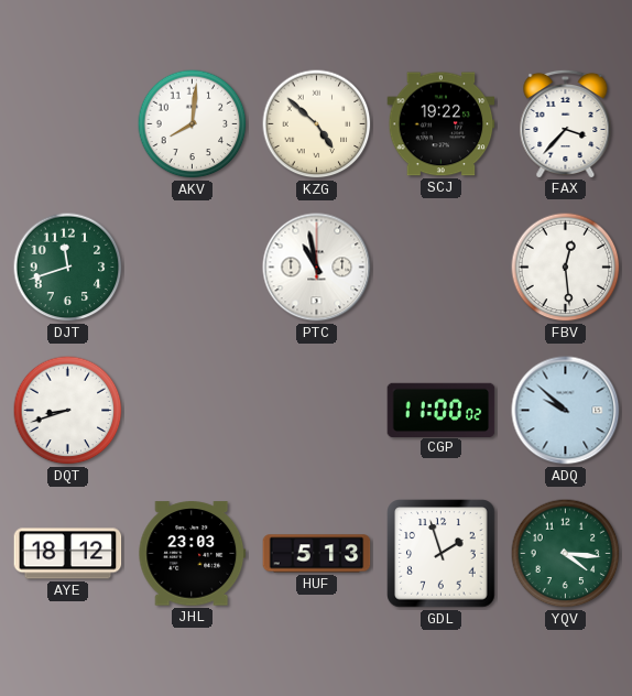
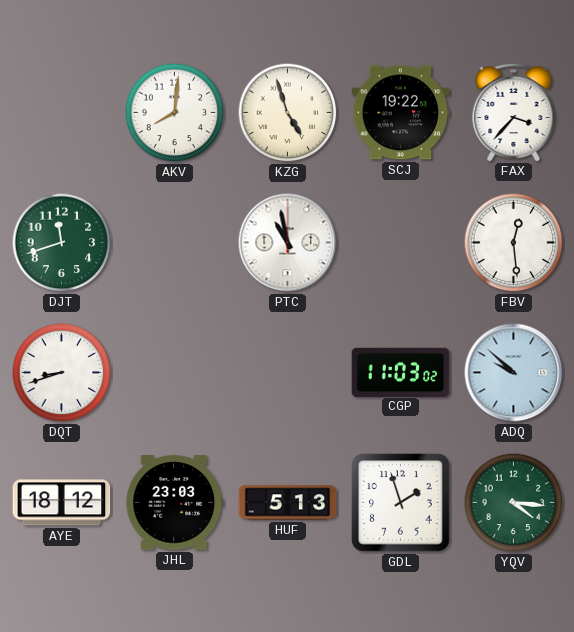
KZG: 4:52 -> 4:57
CGP: 11:00 -> 11:03
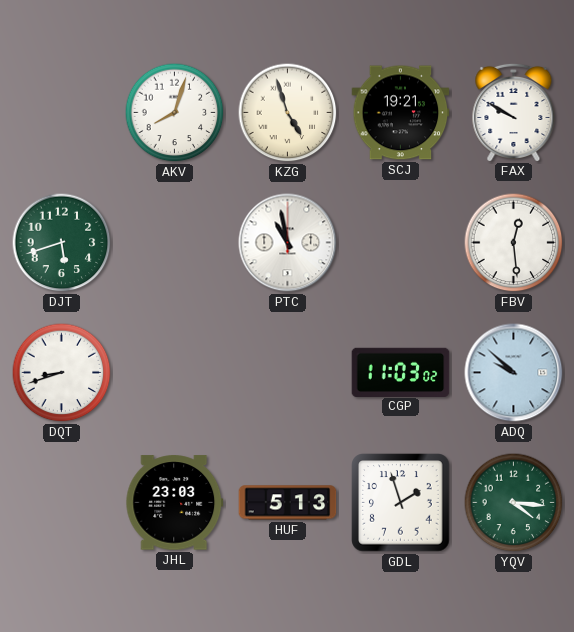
AKV: 8:01 -> 8:03
SCJ: 19:22 -> 19:21
FAX: 3:37 -> 9:50
DJT: 11:42 -> 5:42
AYE: 18:12 -> none
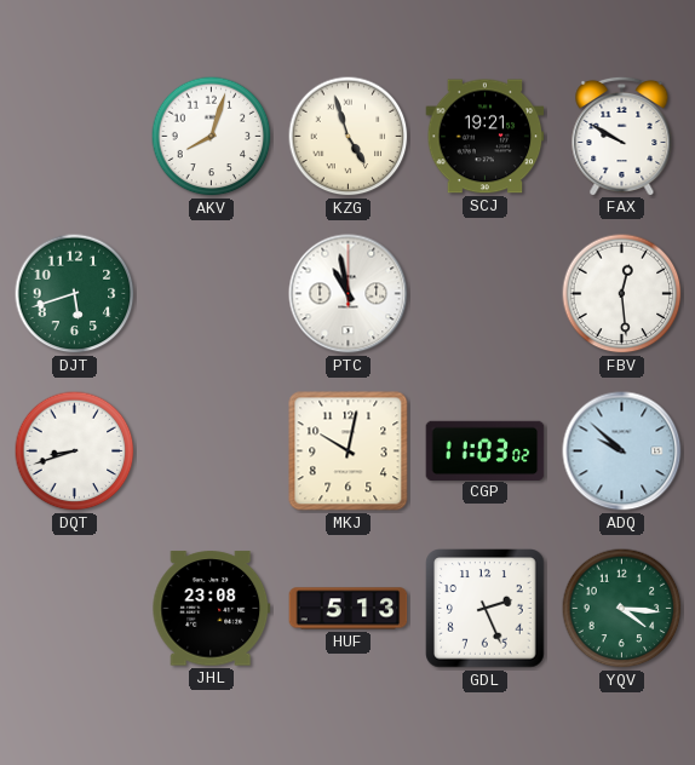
MKJ: none -> 10:02
JHL: 23:03 -> 23:08
GDL: 1:57 -> 2:26
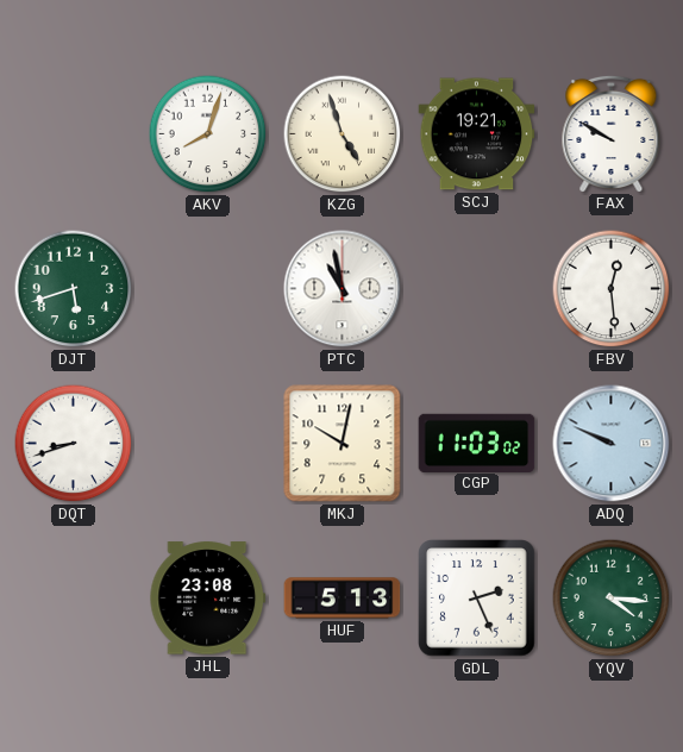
ADQ: 9:52 -> 9:49
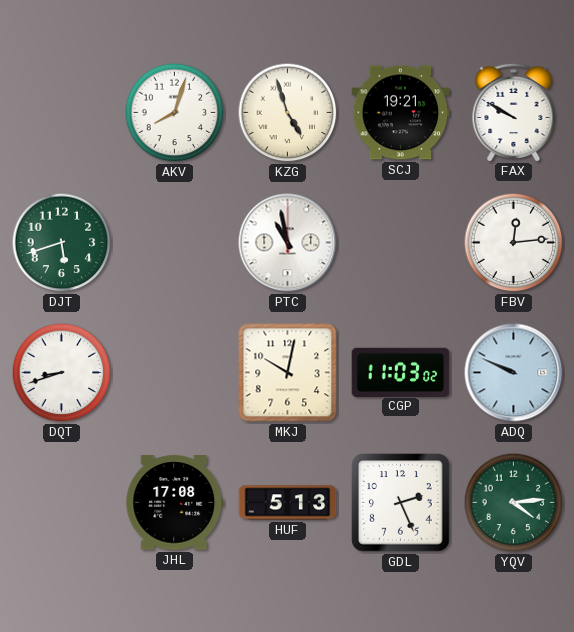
FBV: 12:29 -> 12:14
JHL: 23:08 -> 17:08
YQV: 4:16 -> 4:14
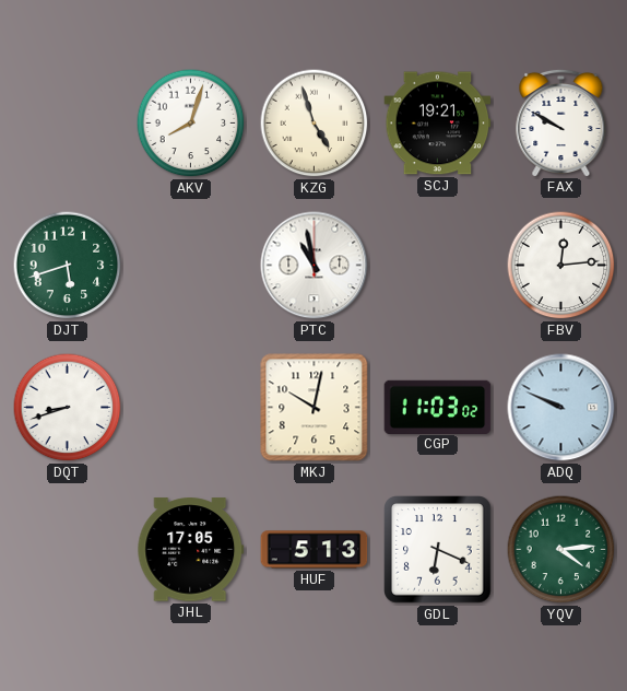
JHL: 17:08 -> 17:05
GDL: 2:26 -> 6:19
